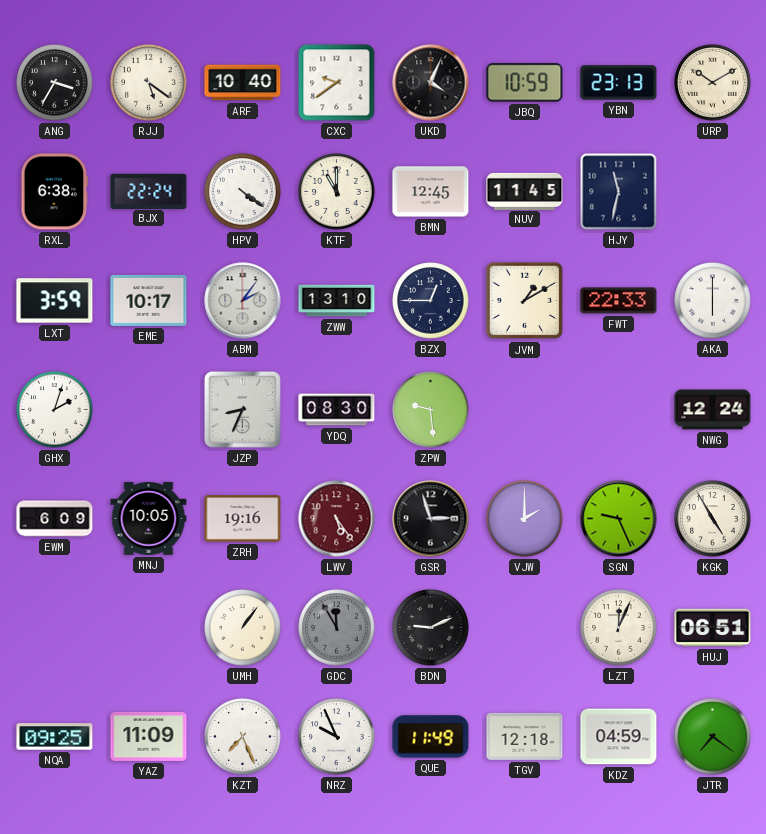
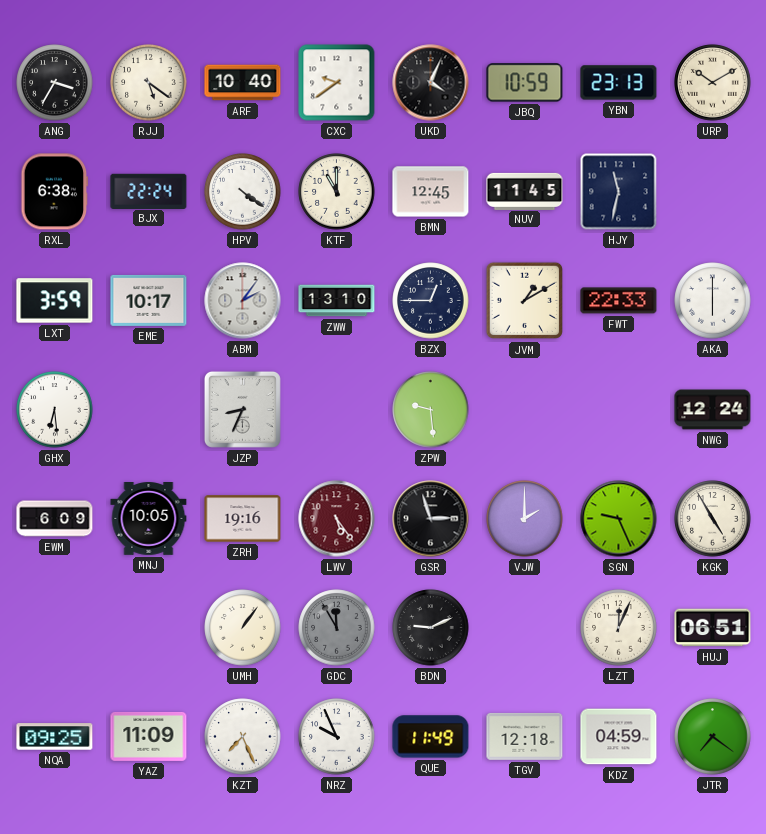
GHX: 2:03 -> 6:29
YDQ: 08:30 -> none
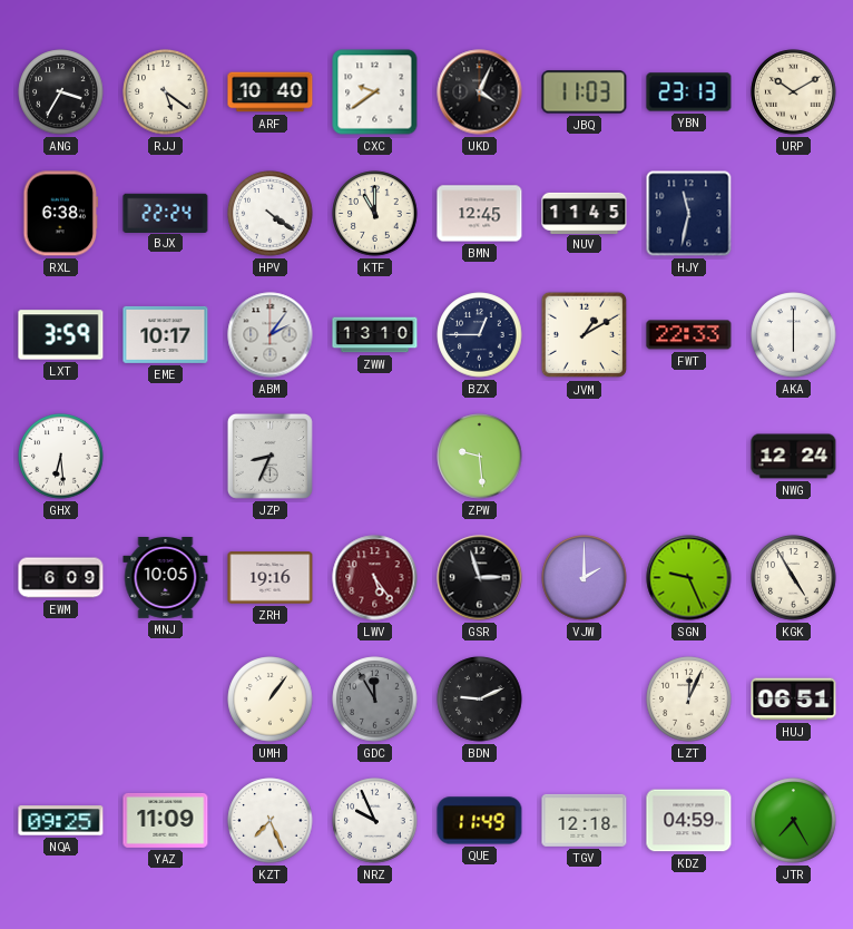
JBQ: 10:59 -> 11:03
JTR: 7:21 -> 7:25
